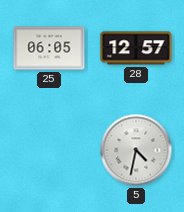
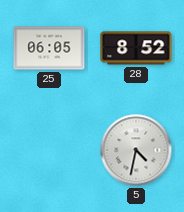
28: 12:57 -> 8:52
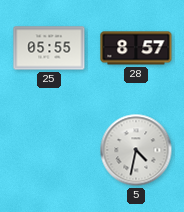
25: 06:05 -> 05:55
28: 8:52 -> 8:57
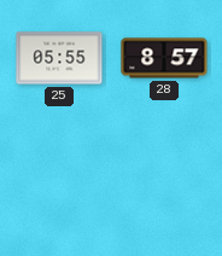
5: 4:32 -> none
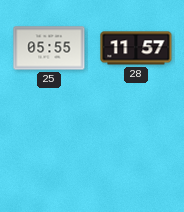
28: 8:57 -> 11:57
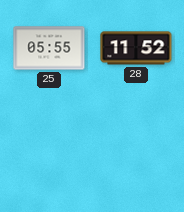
28: 11:57 -> 11:52
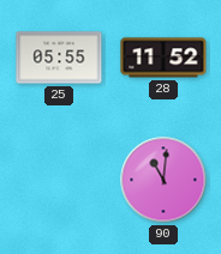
90: none -> 11:01
